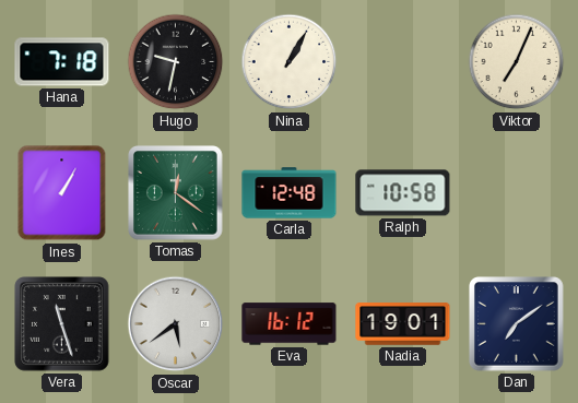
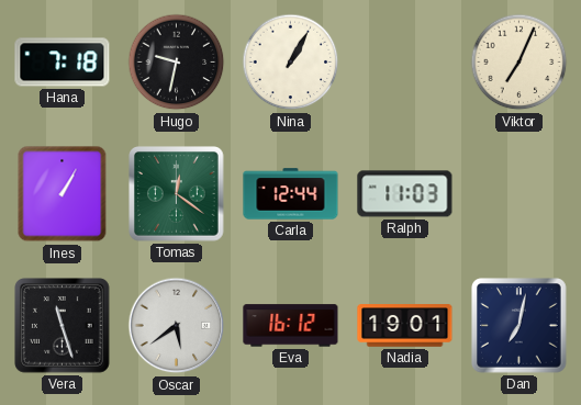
Carla: 12:48 -> 12:44
Ralph: 10:58 -> 11:03
Dan: 7:09 -> 7:02
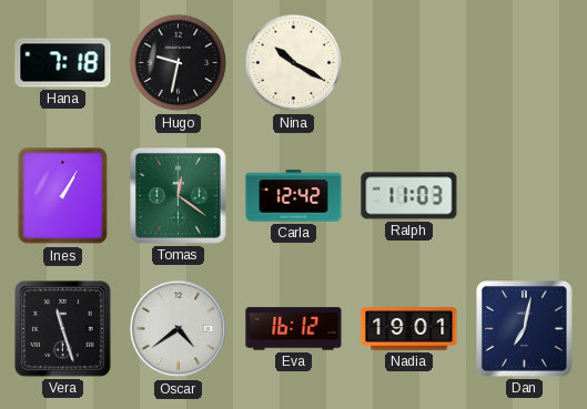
Nina: 1:05 -> 10:20
Viktor: 7:04 -> none
Carla: 12:44 -> 12:42
Oscar: 5:39 -> 4:39
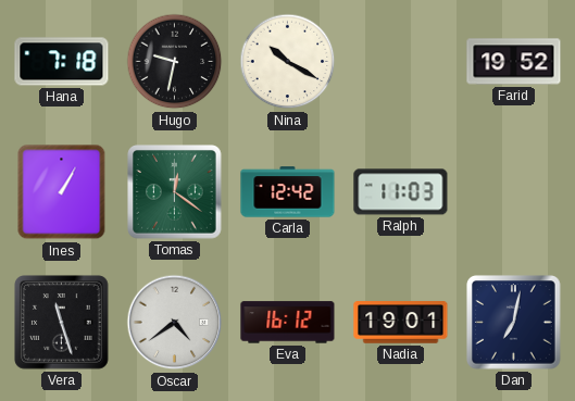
Farid: none -> 19:52
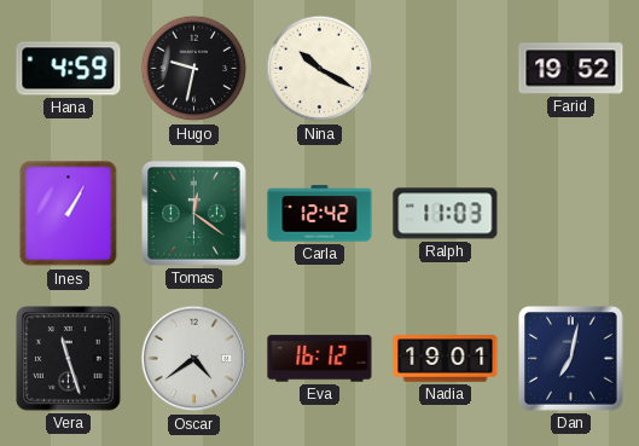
Hana: 7:18 -> 4:59
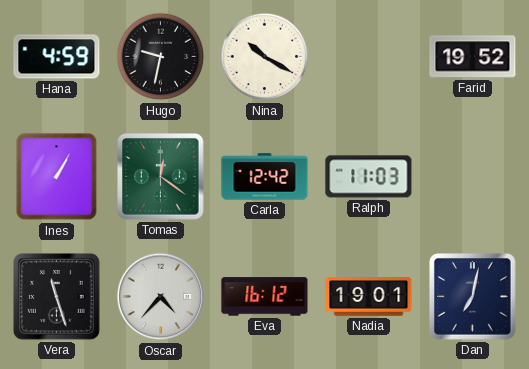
Oscar: 4:39 -> 4:37
